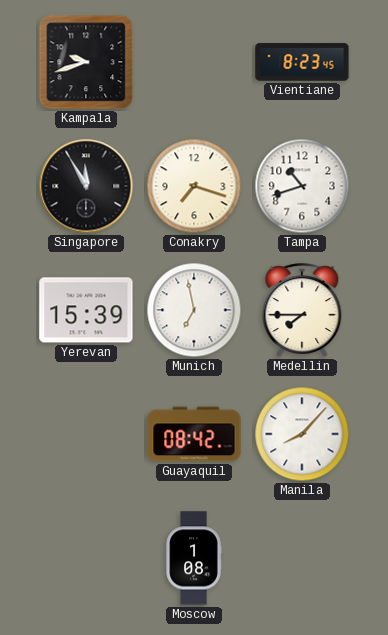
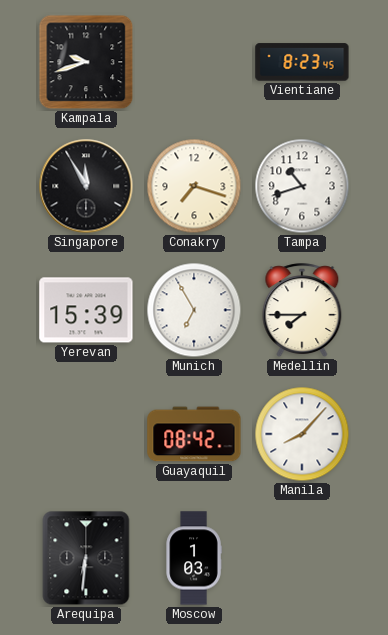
Munich: 6:58 -> 6:55
Arequipa: none -> 6:31
Moscow: 1:08 -> 1:03
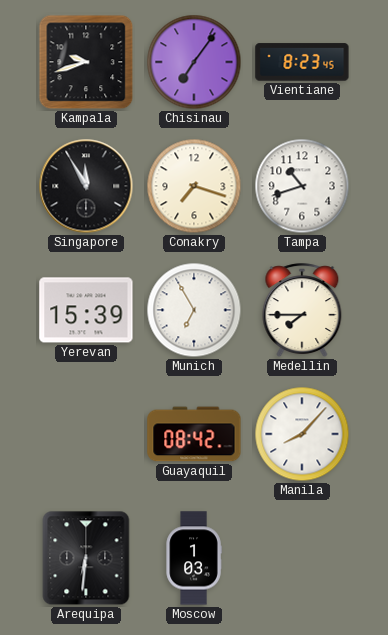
Chisinau: none -> 7:06
